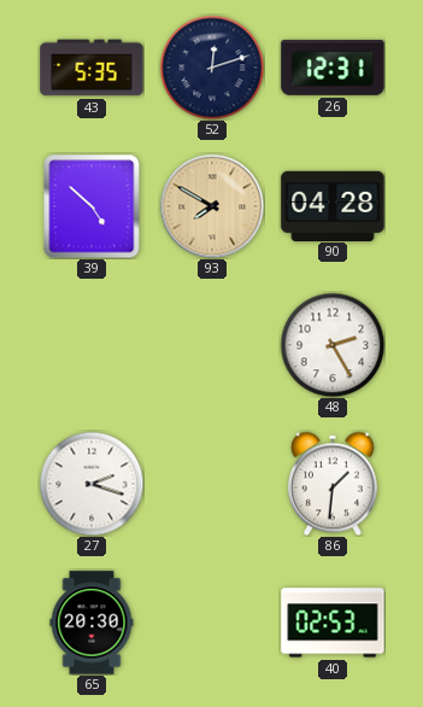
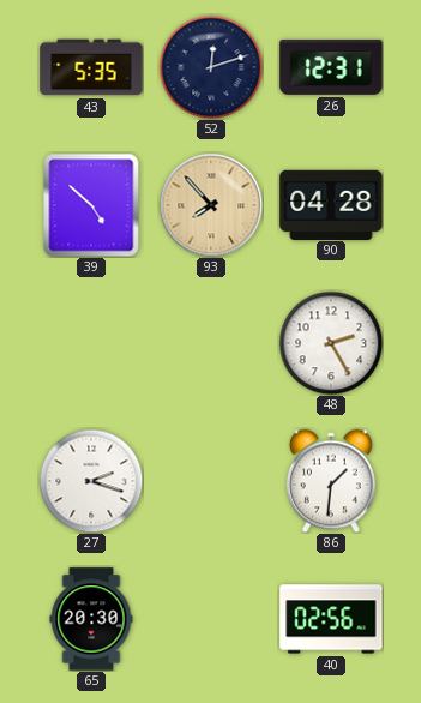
93: 7:50 -> 7:53
40: 02:53 -> 02:56
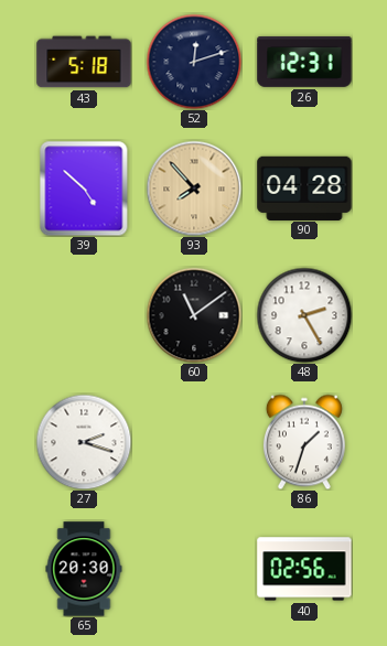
43: 5:35 -> 5:18
60: none -> 11:09
86: 1:31 -> 1:33
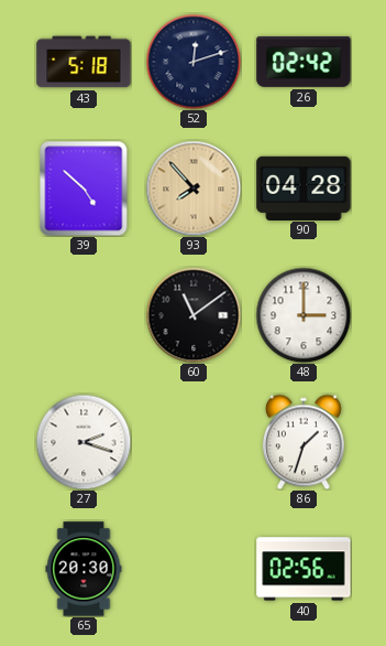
26: 12:31 -> 02:42
48: 2:25 -> 3:00
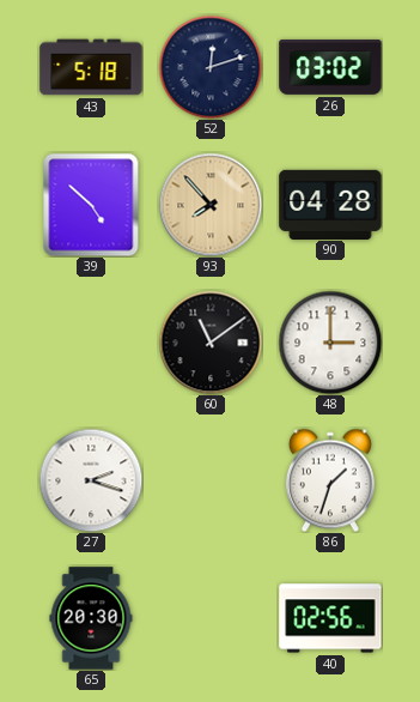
26: 02:42 -> 03:02
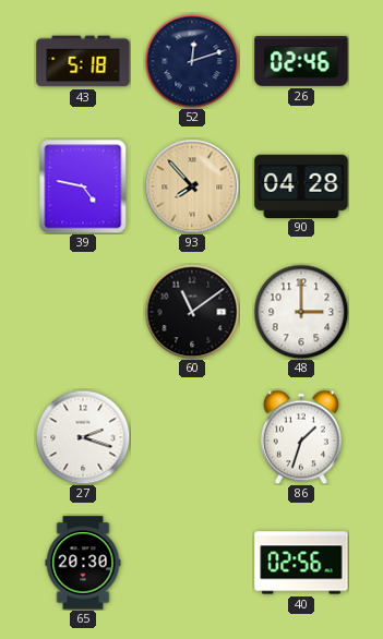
26: 03:02 -> 02:46
39: 4:52 -> 4:47
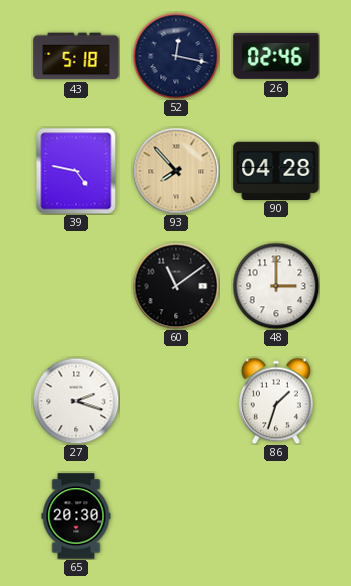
52: 12:12 -> 12:17
40: 02:56 -> none
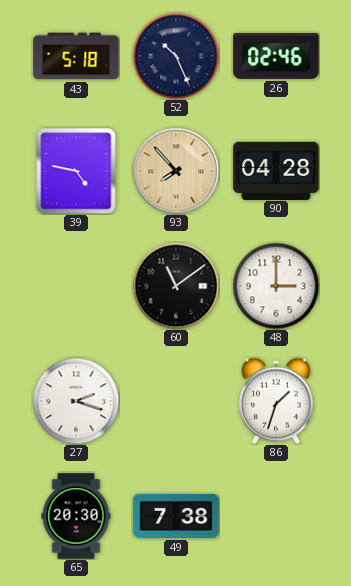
52: 12:17 -> 10:26
49: none -> 7:38
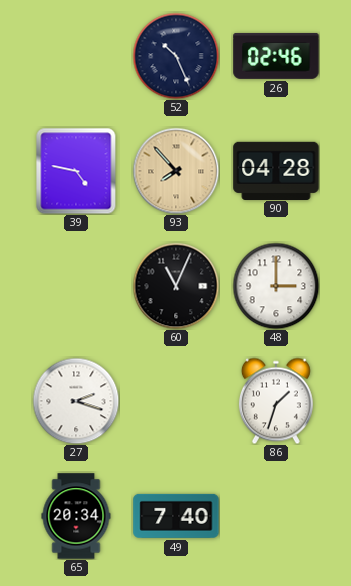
43: 5:18 -> none
60: 11:09 -> 11:04
65: 20:30 -> 20:34
49: 7:38 -> 7:40
